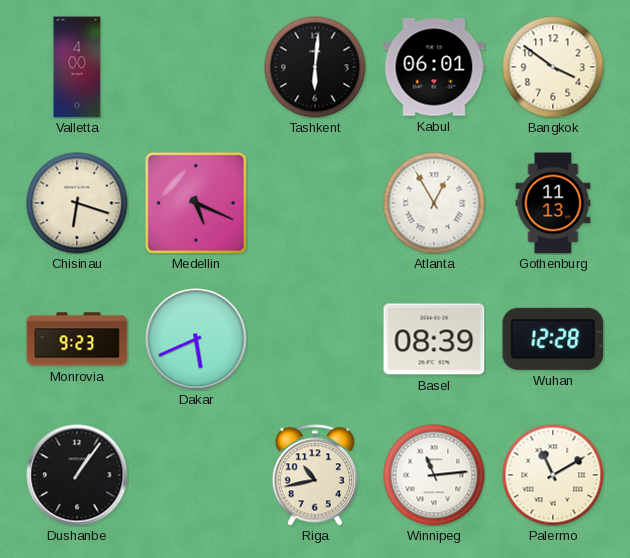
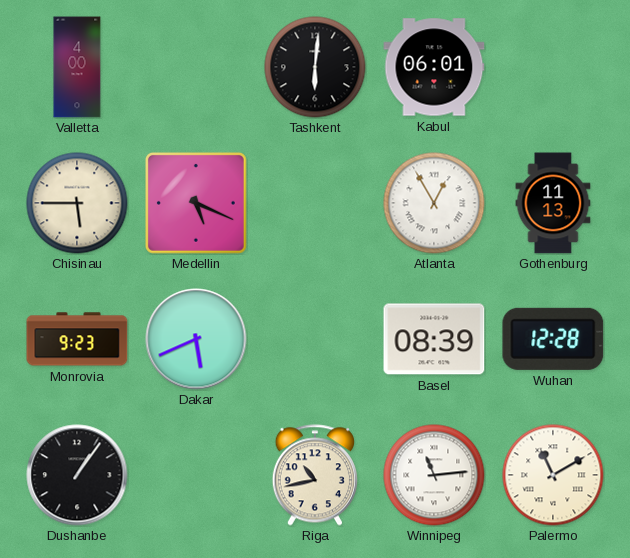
Bangkok: 3:51 -> none
Chisinau: 6:18 -> 5:45
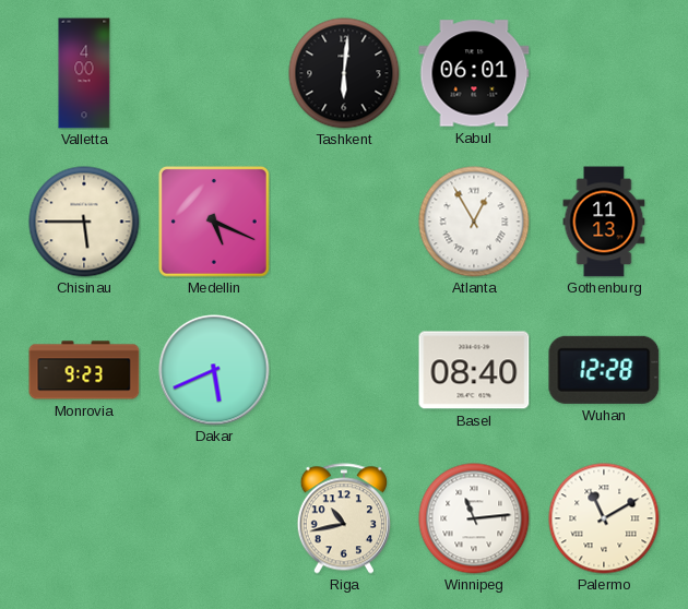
Basel: 08:39 -> 08:40
Dushanbe: 1:06 -> none
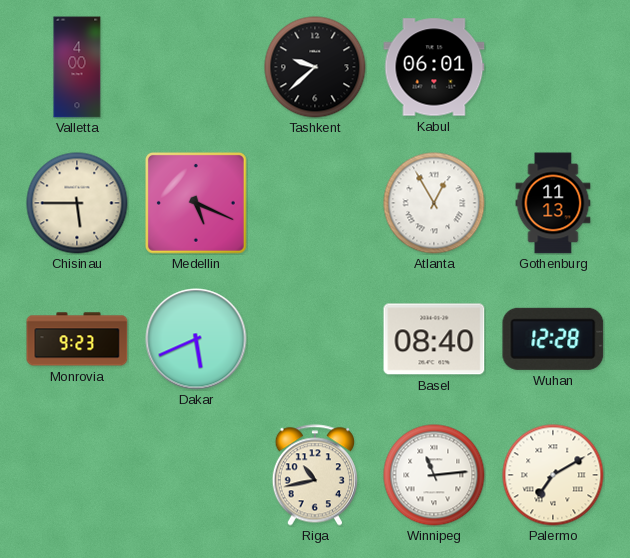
Tashkent: 6:01 -> 9:38
Palermo: 11:10 -> 7:10
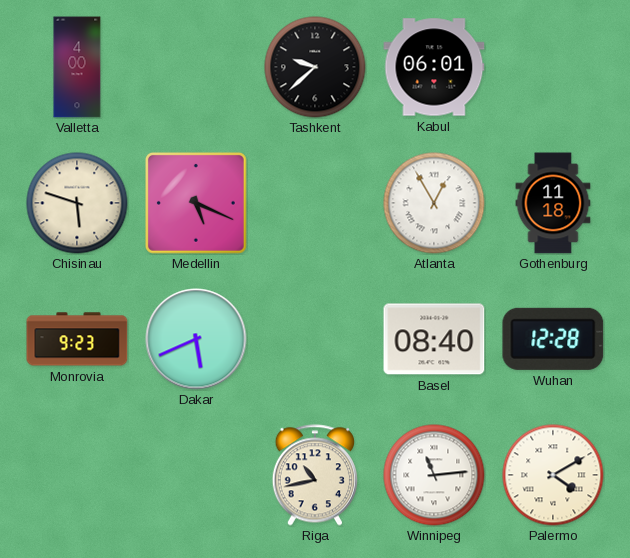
Chisinau: 5:45 -> 5:48
Gothenburg: 11:13 -> 11:18
Palermo: 7:10 -> 4:10
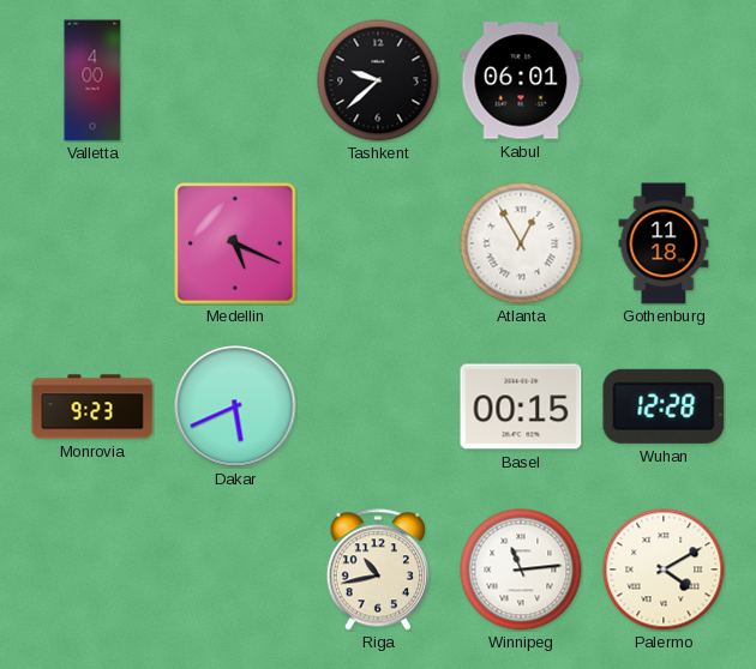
Chisinau: 5:48 -> none
Basel: 08:40 -> 00:15
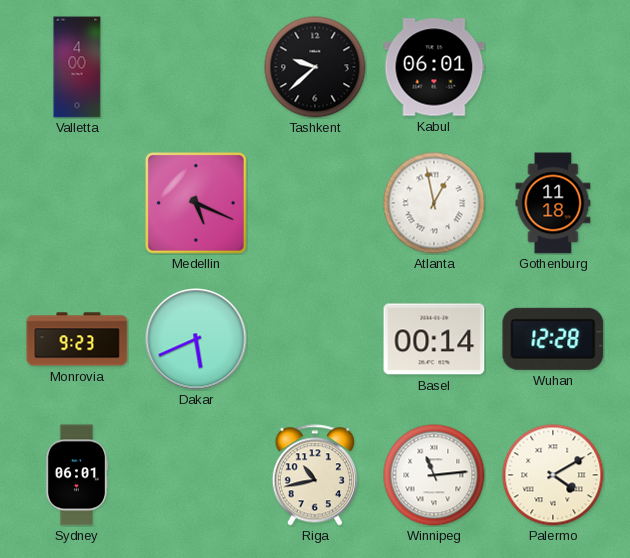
Atlanta: 12:55 -> 12:58
Basel: 00:15 -> 00:14
Sydney: none -> 06:01
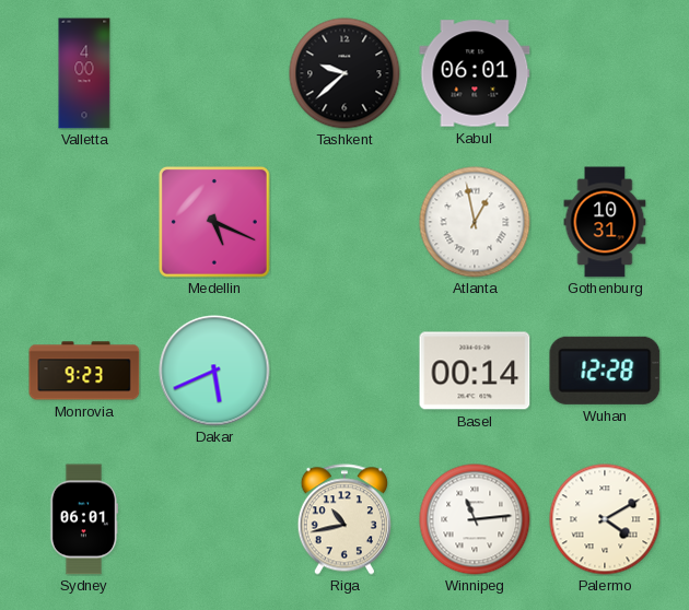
Gothenburg: 11:18 -> 10:31
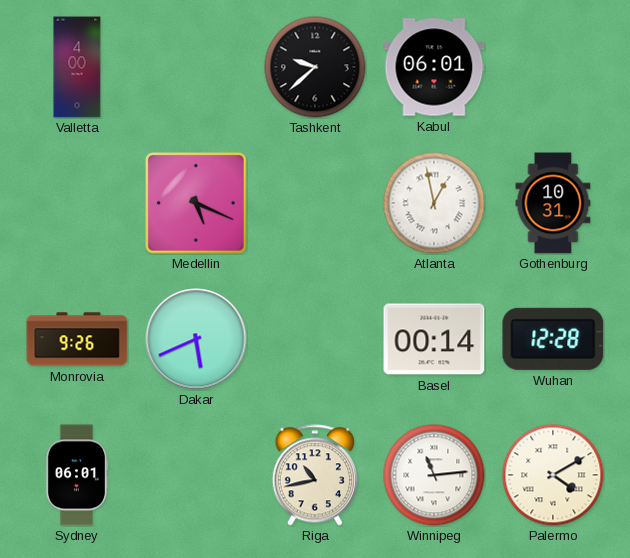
Monrovia: 9:23 -> 9:26
